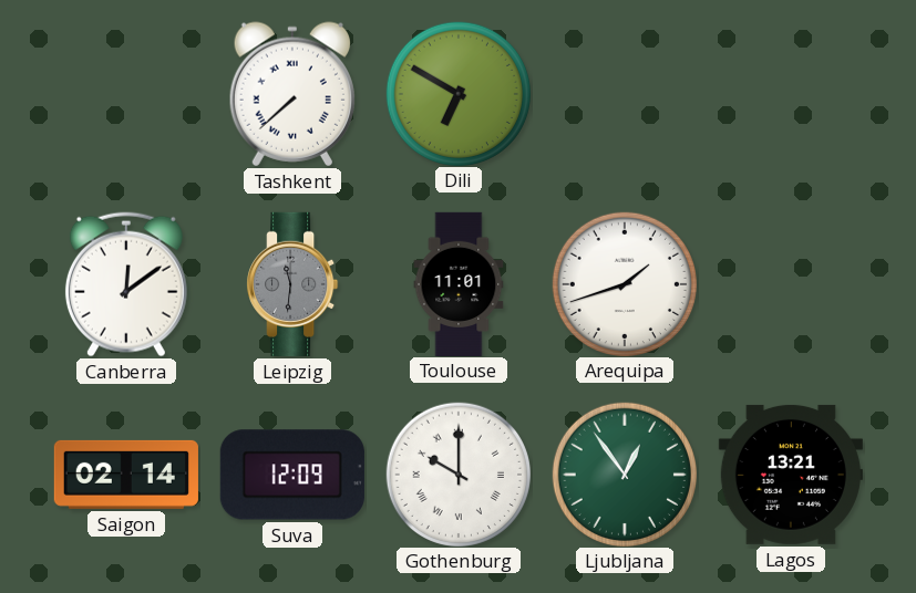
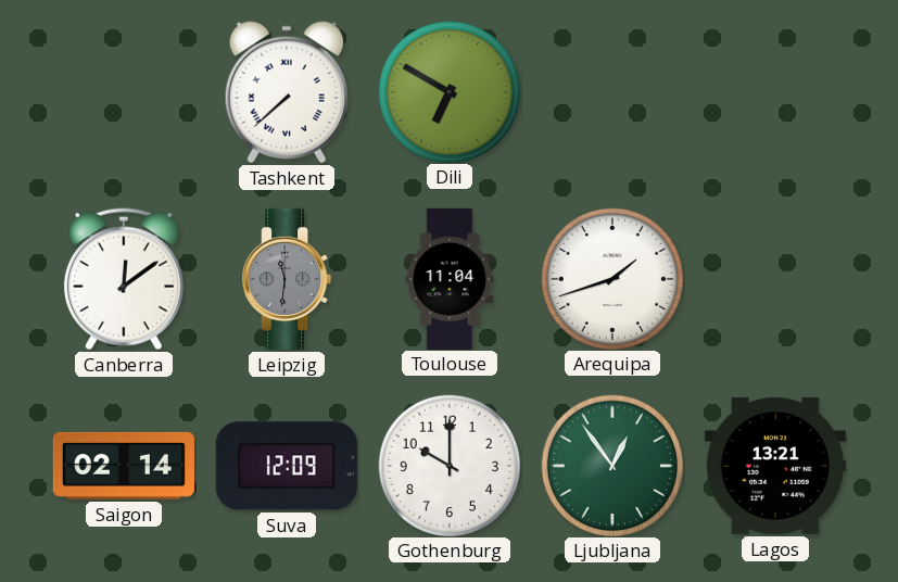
Toulouse: 11:01 -> 11:04
Gothenburg numerals: Roman -> Arabic
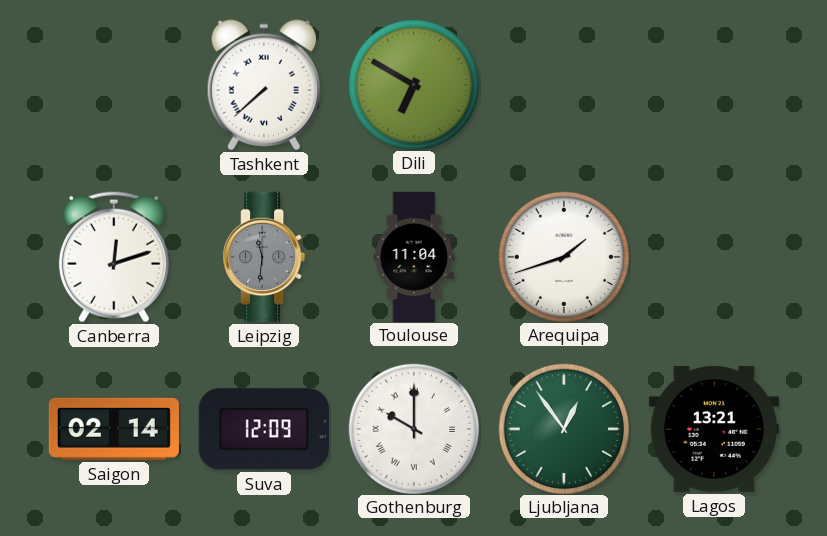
Canberra: 12:09 -> 12:12
Gothenburg numerals: Arabic -> Roman
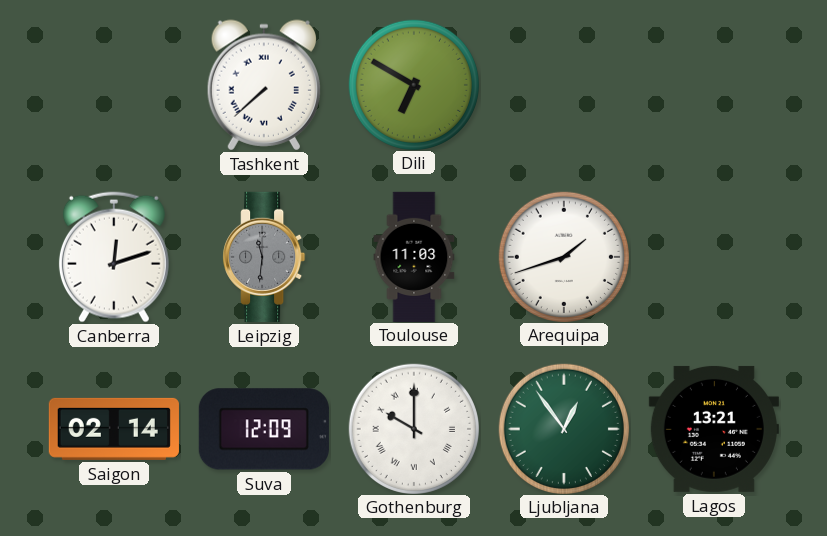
Toulouse: 11:04 -> 11:03
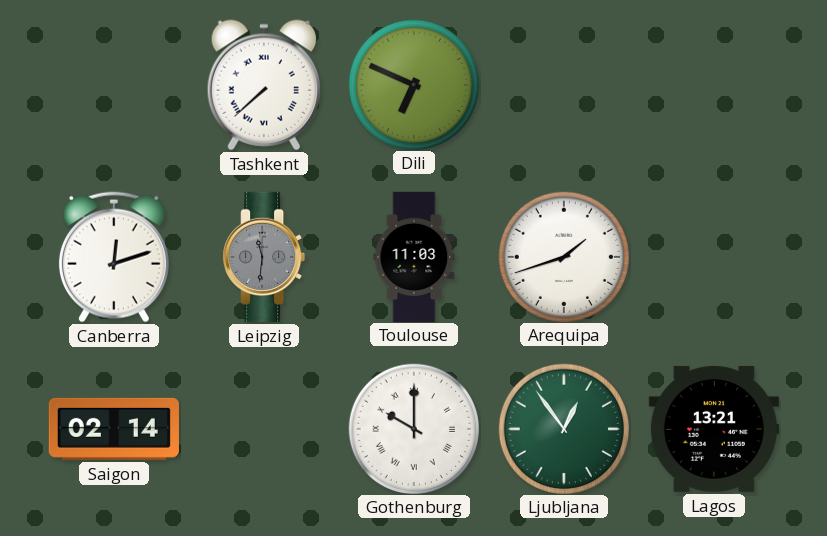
Dili: 6:50 -> 6:49
Suva: 12:09 -> none
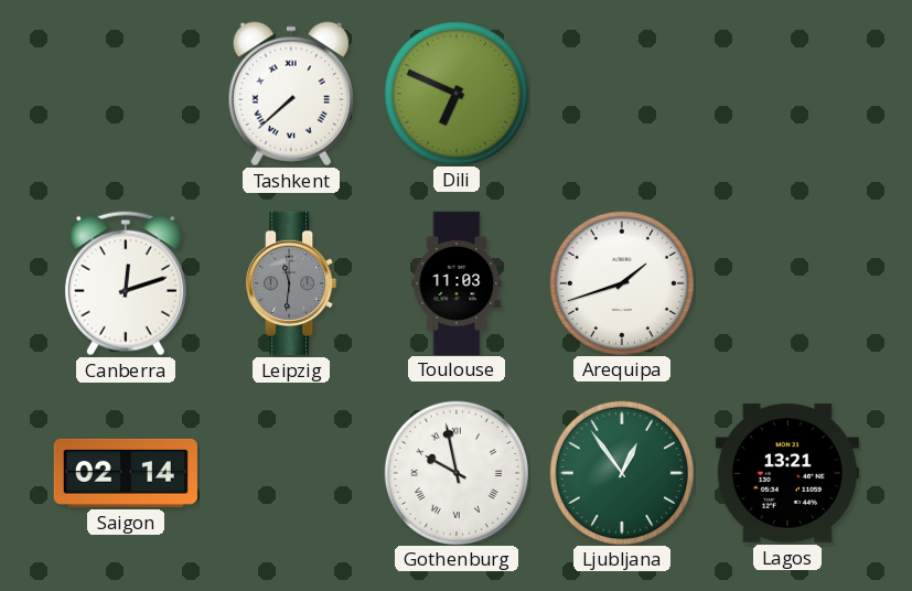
Gothenburg: 10:00 -> 9:58
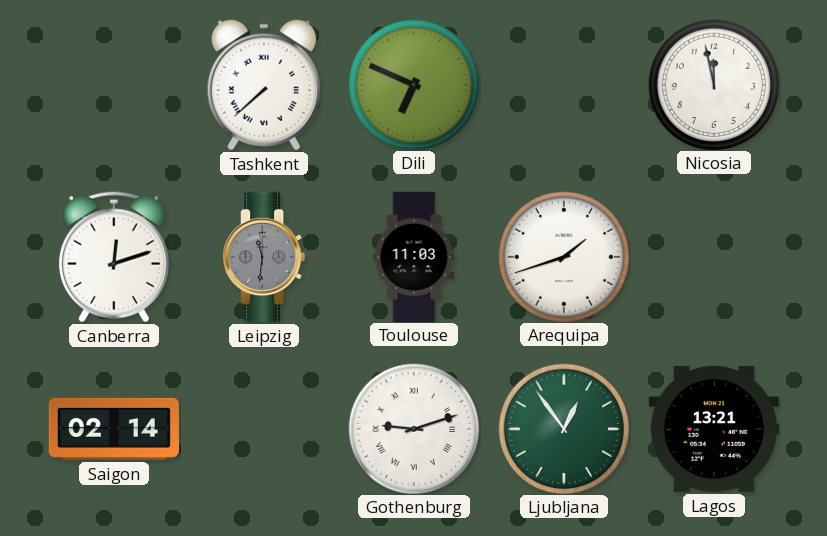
Nicosia: none -> 11:58
Gothenburg: 9:58 -> 9:12
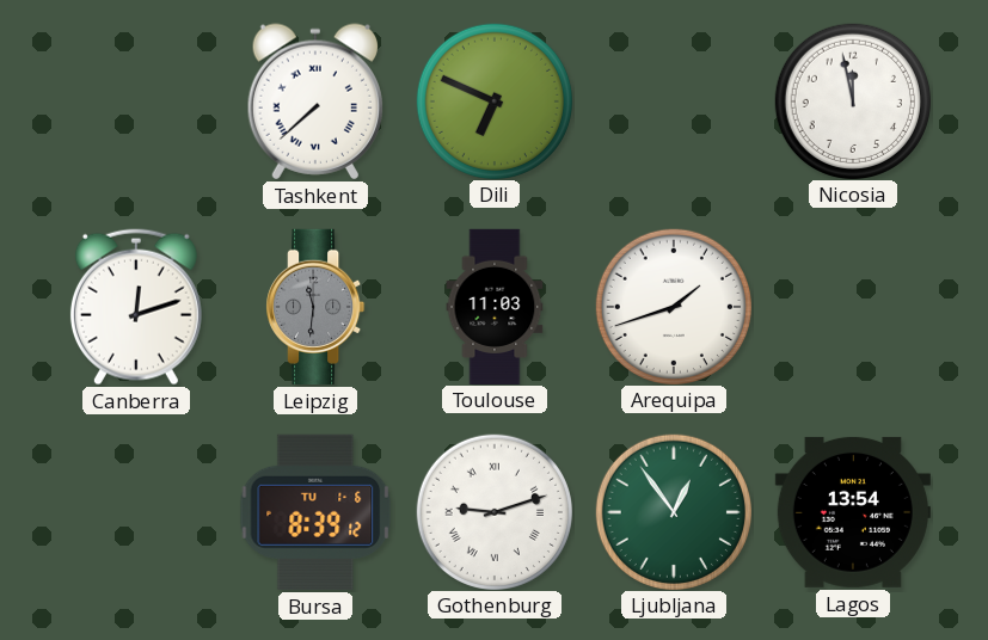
Saigon: 02:14 -> none
Bursa: none -> 8:39
Lagos: 13:21 -> 13:54
